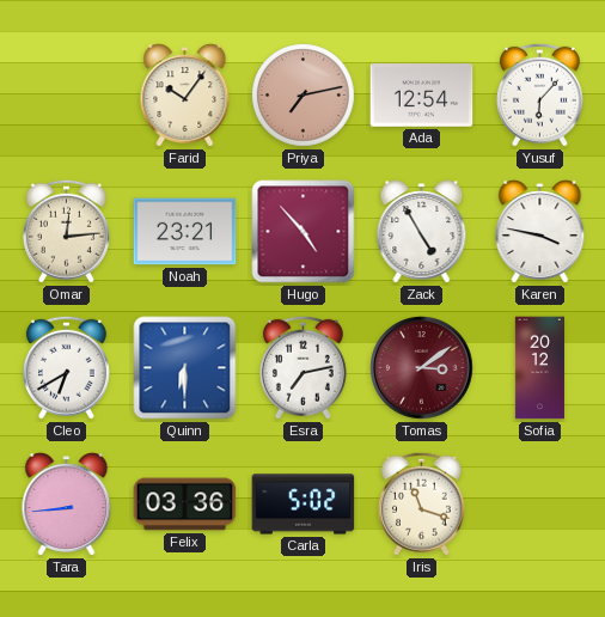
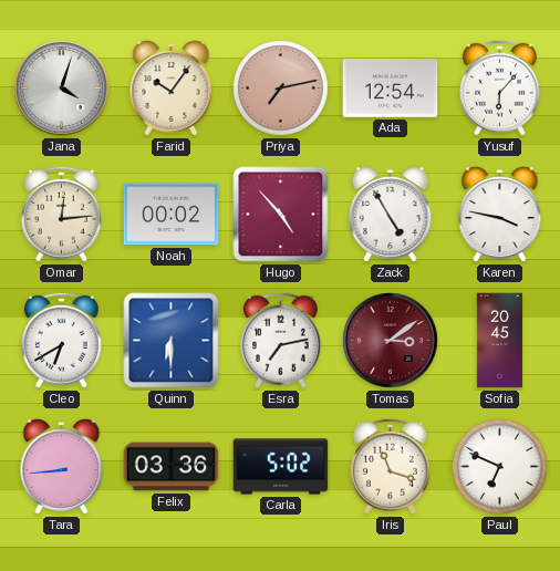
Jana: none -> 4:03
Noah: 23:21 -> 00:02
Sofia: 20:12 -> 20:45
Paul: none -> 6:49
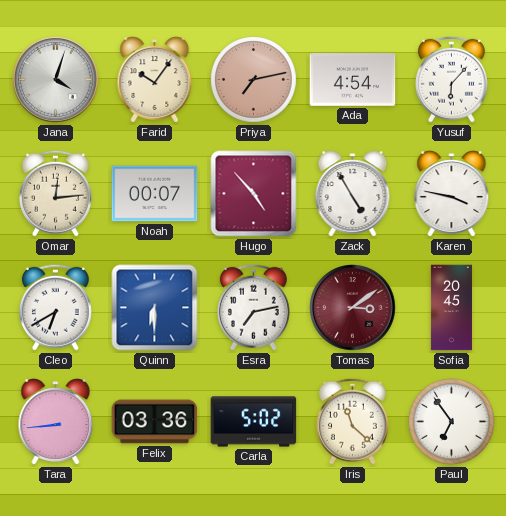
Ada: 12:54 -> 4:54
Noah: 00:02 -> 00:07
Iris: 11:18 -> 11:22
Paul: 6:49 -> 6:54
